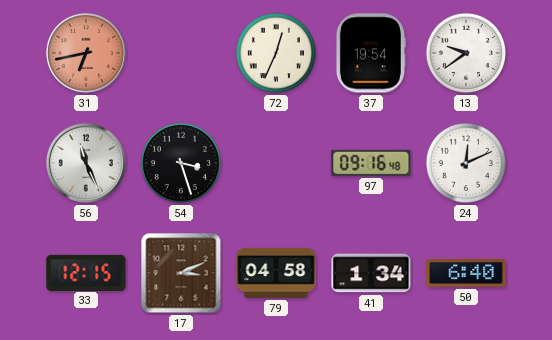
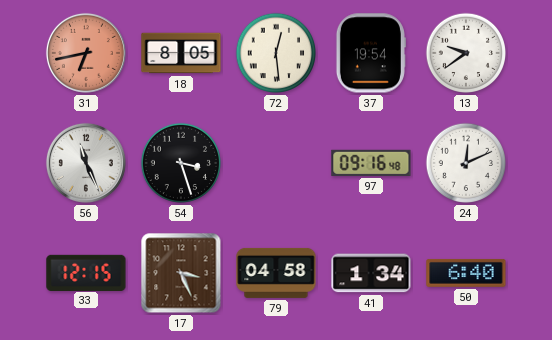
18: none -> 8:05
72: 12:34 -> 12:29
17: 3:11 -> 3:26
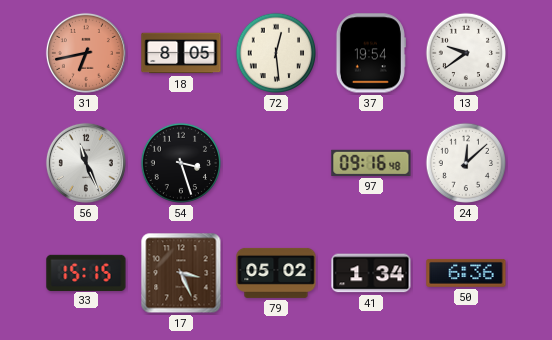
24: 12:11 -> 12:08
33: 12:15 -> 15:15
79: 04:58 -> 05:02
50: 6:40 -> 6:36
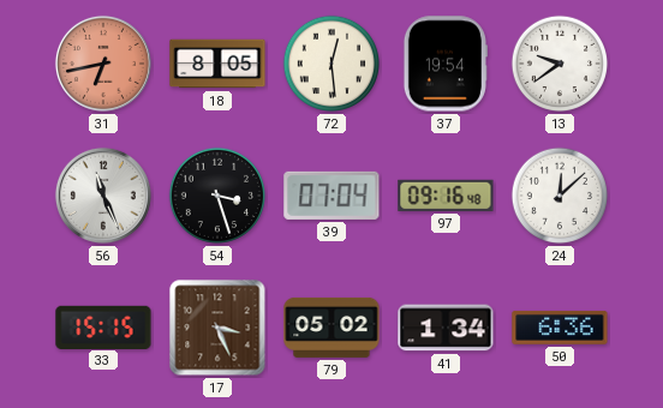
39: none -> 07:04
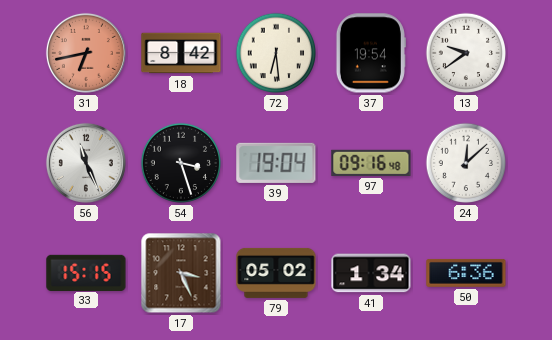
18: 8:05 -> 8:42
72: 12:29 -> 6:29
39: 07:04 -> 19:04
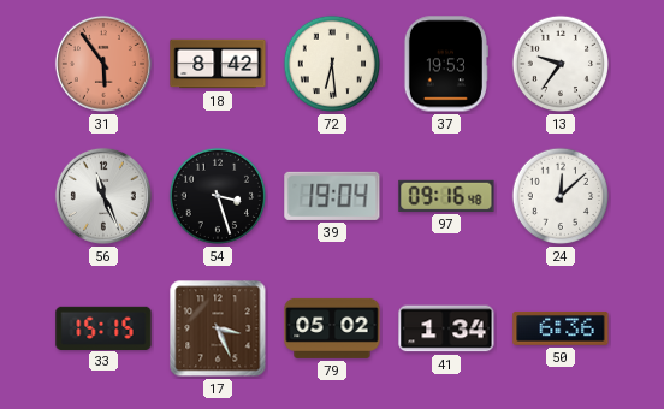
31: 6:43 -> 5:54
37: 19:54 -> 19:53
13: 9:39 -> 9:36
